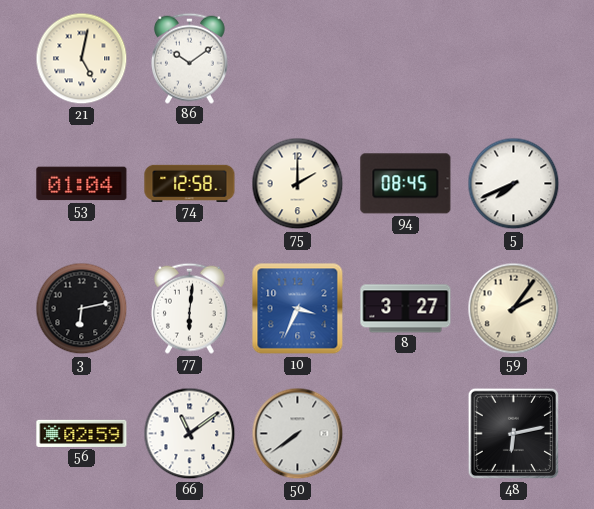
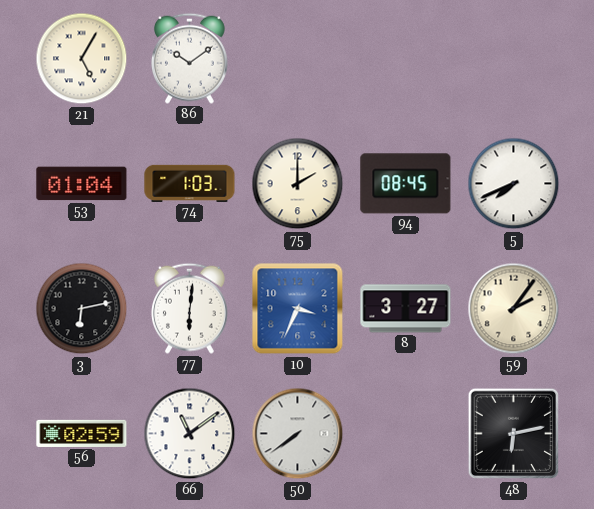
21: 5:02 -> 5:05
74: 12:58 -> 1:03
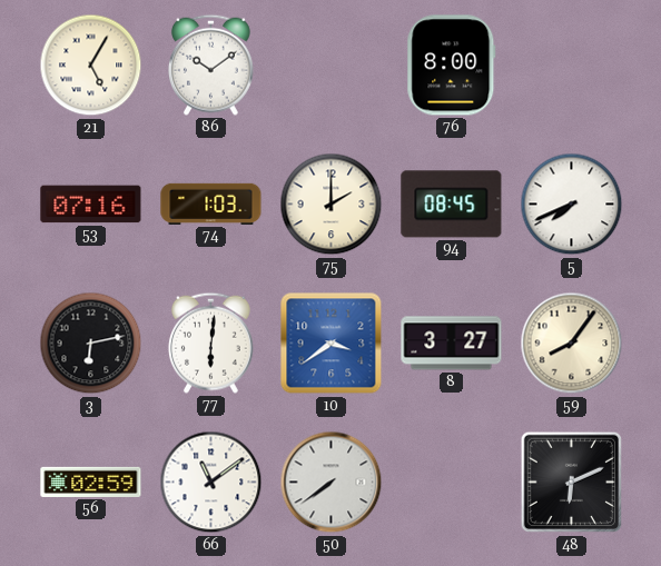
76: none -> 8:00
53: 01:04 -> 07:16
10: 3:34 -> 3:39
59: 2:06 -> 8:06
48: 6:13 -> 6:11
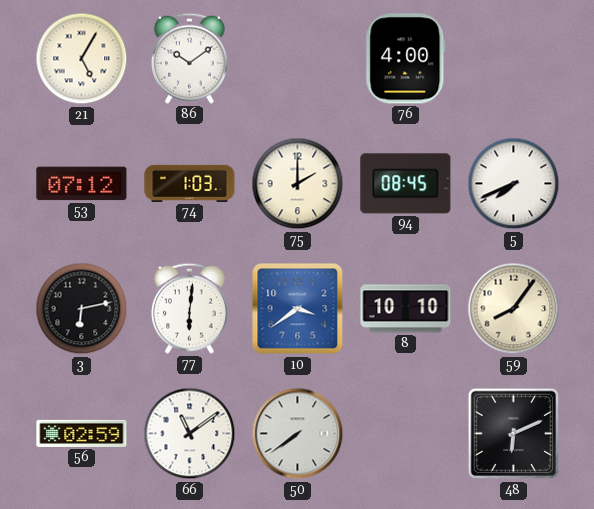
76: 8:00 -> 4:00
53: 07:16 -> 07:12
8: 3:27 -> 10:10
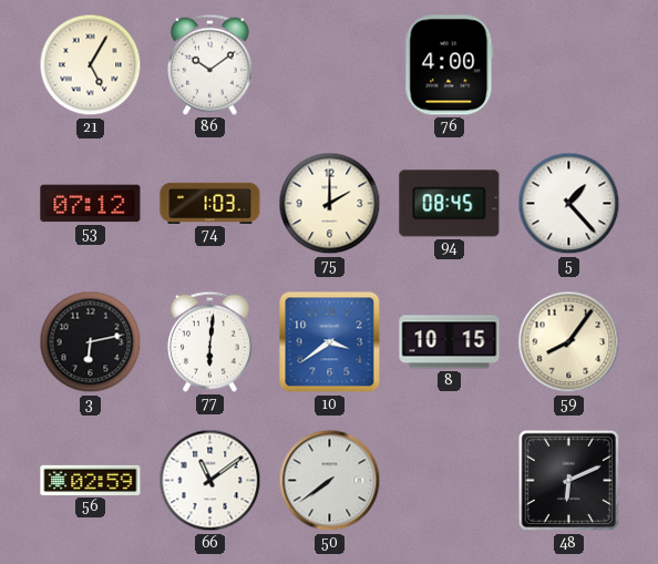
5: 7:41 -> 1:23
8: 10:10 -> 10:15
